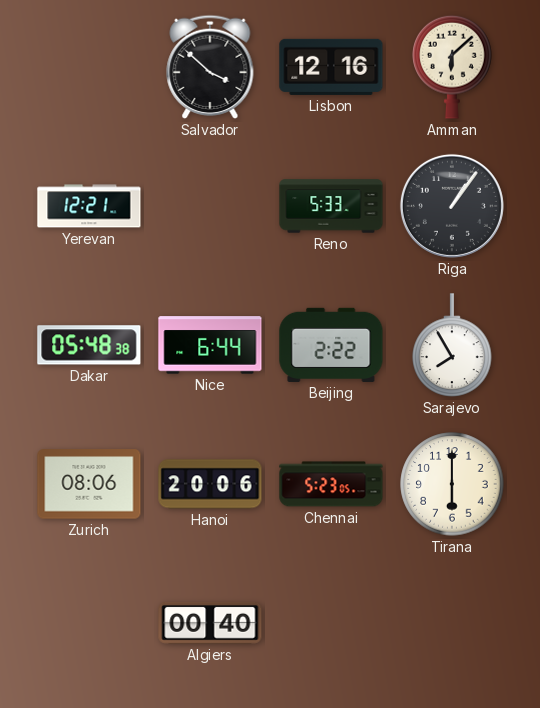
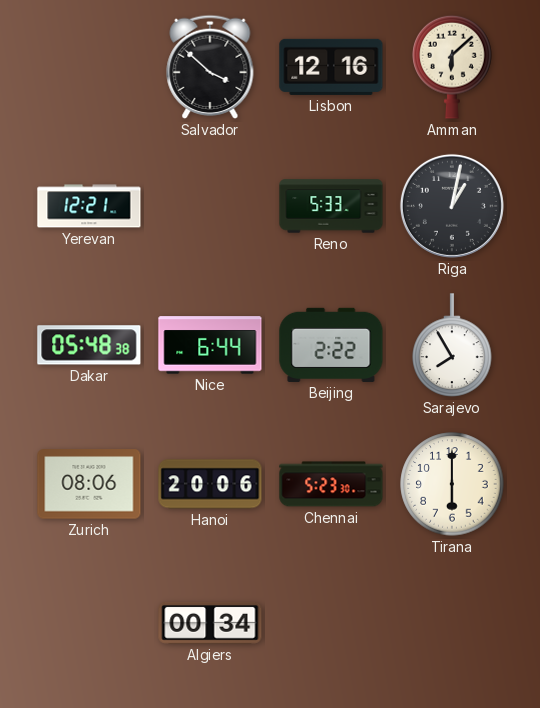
Riga: 1:06 -> 1:02
Chennai: 5:23:05 -> 5:23:30
Algiers: 00:40 -> 00:34
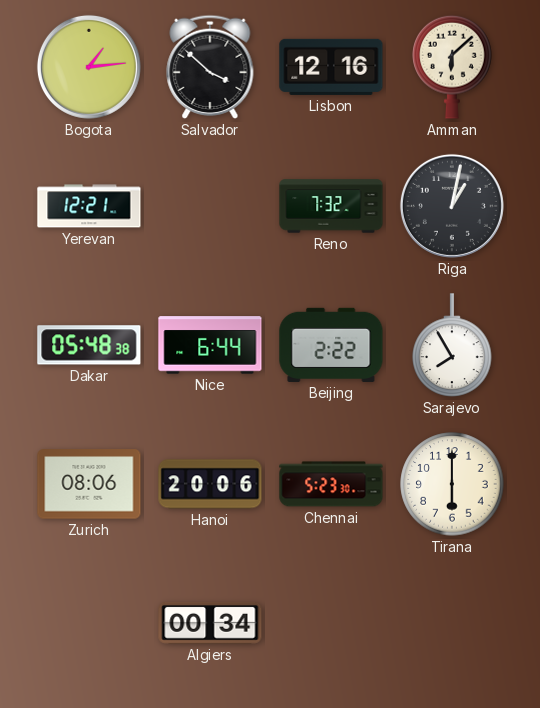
Bogota: none -> 1:14
Reno: 5:33 -> 7:32
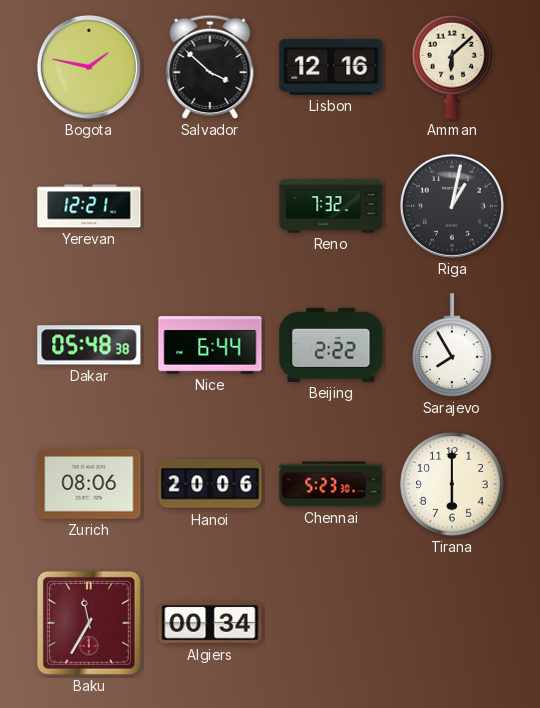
Bogota: 1:14 -> 1:47
Baku: none -> 11:35
